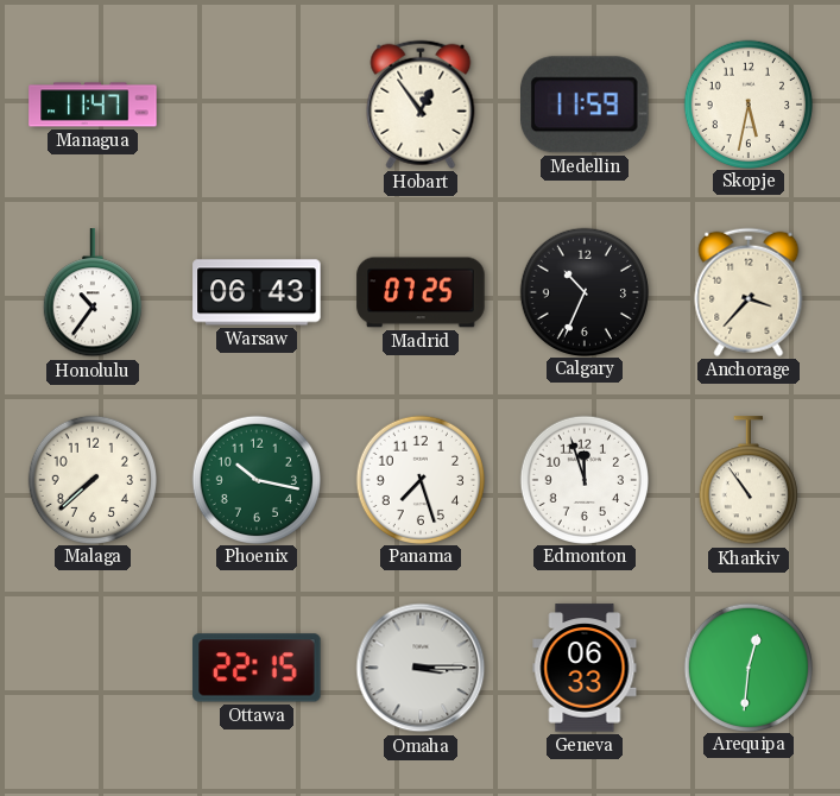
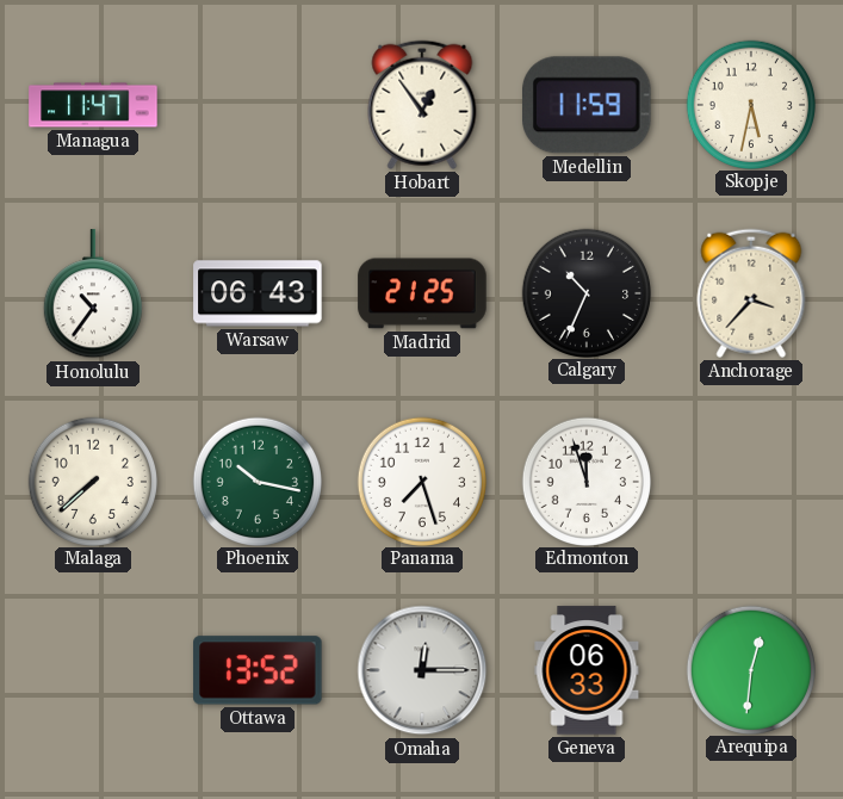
Madrid: 07:25 -> 21:25
Kharkiv: 10:54 -> none
Ottawa: 22:15 -> 13:52
Omaha: 3:15 -> 12:15
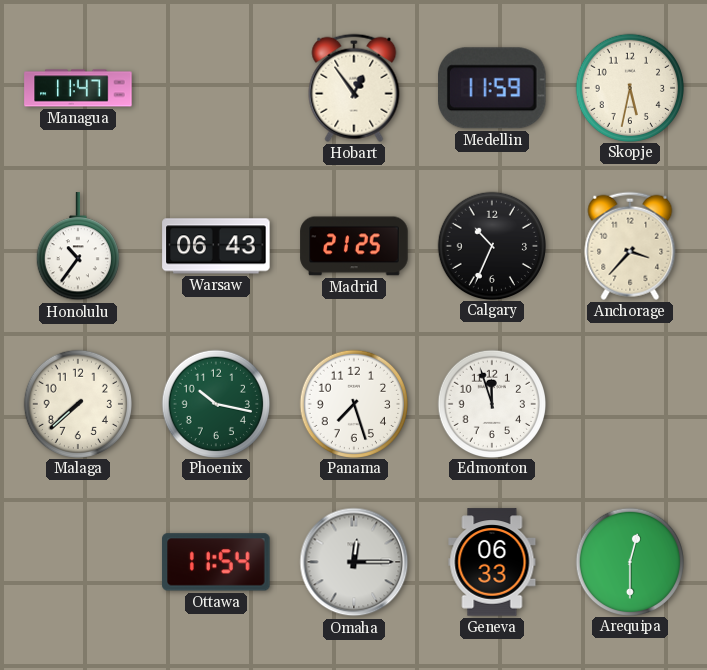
Ottawa: 13:52 -> 11:54
Arequipa: 12:31 -> 12:30
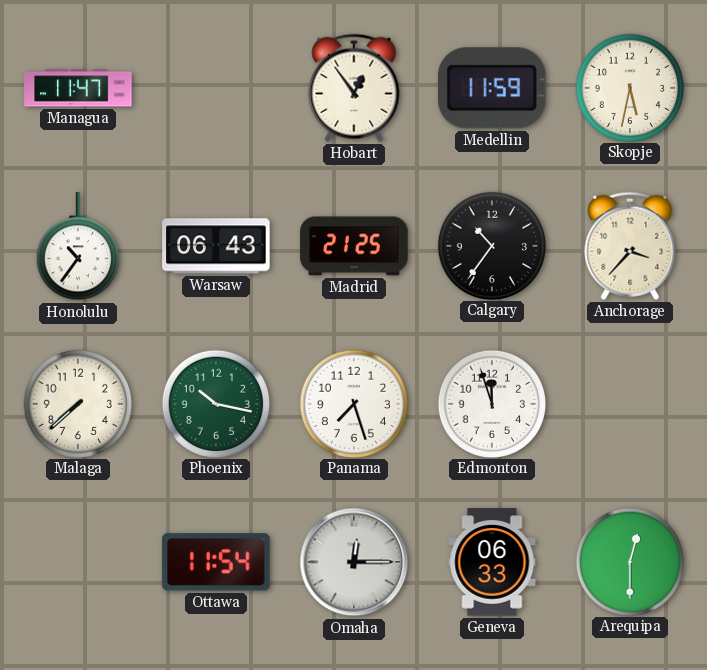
Calgary: 10:34 -> 10:36
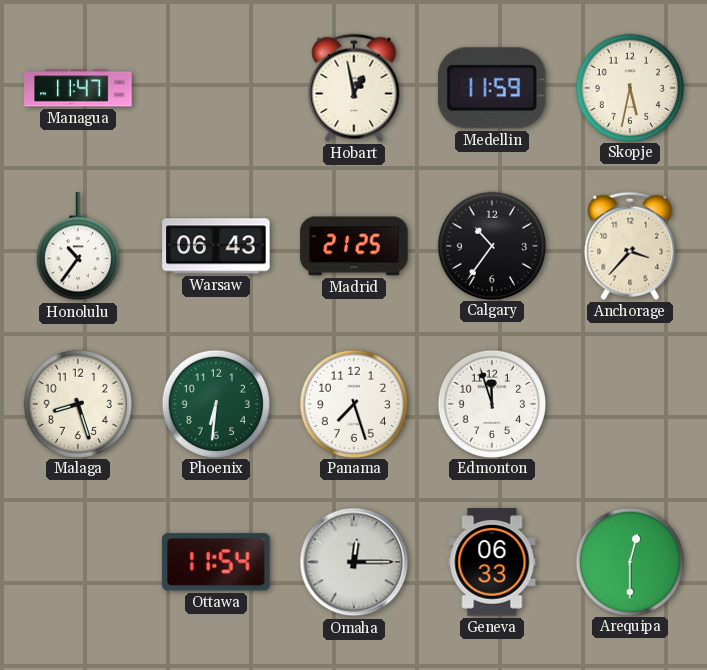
Hobart: 12:54 -> 12:58
Malaga: 7:38 -> 8:27
Phoenix: 10:17 -> 6:31
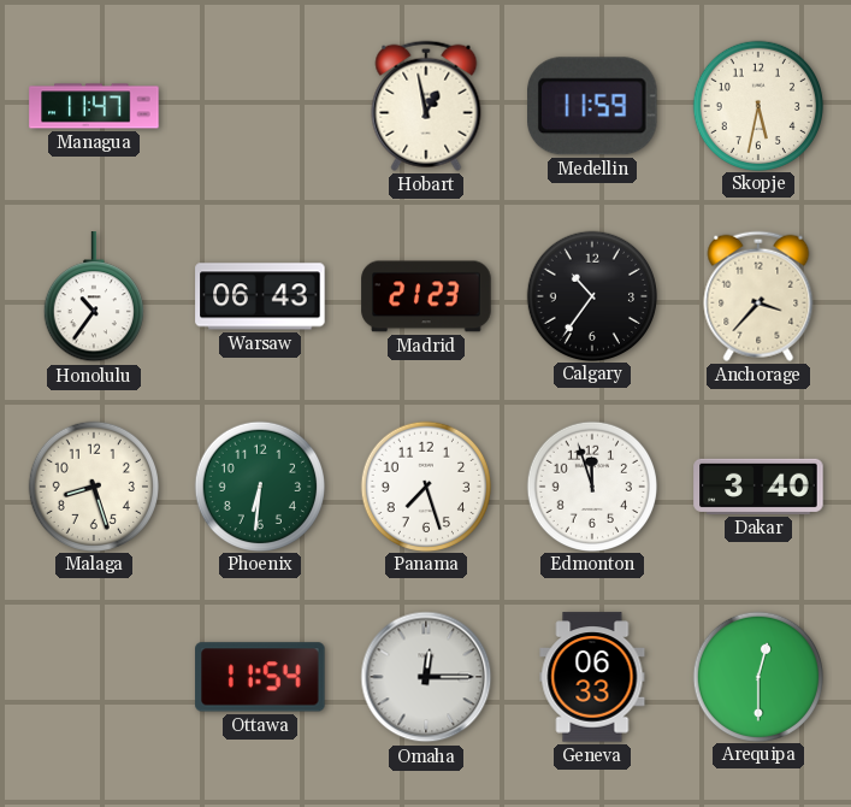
Madrid: 21:25 -> 21:23
Dakar: none -> 3:40
